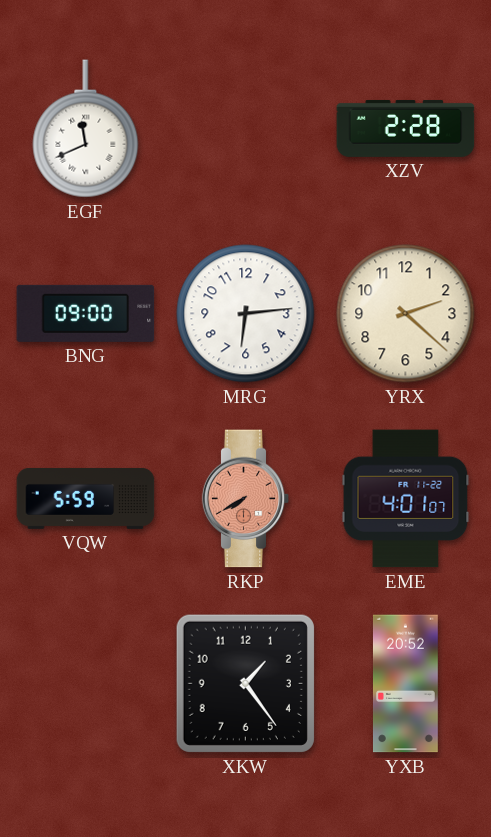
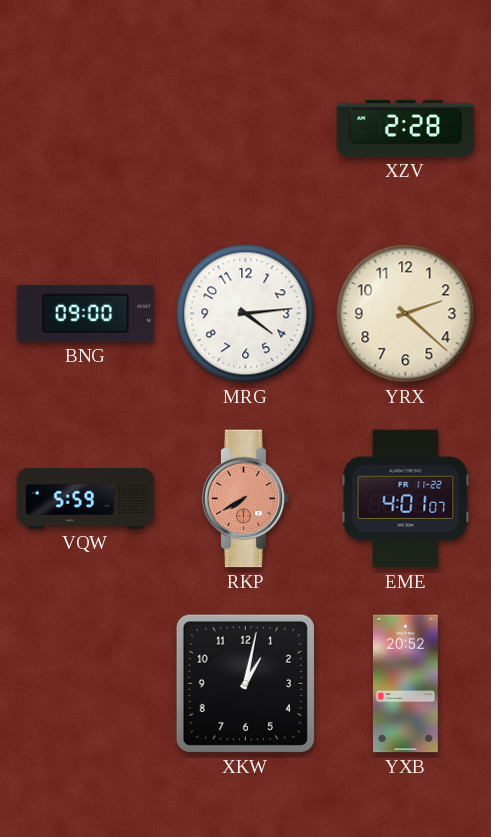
EGF: 11:41 -> none
MRG: 6:14 -> 4:14
XKW: 1:24 -> 1:02
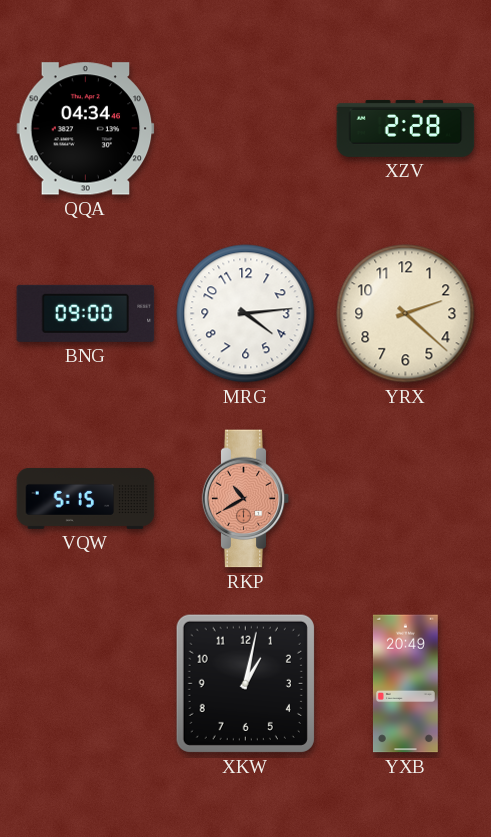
QQA: none -> 04:34
VQW: 5:59 -> 5:15
RKP: 7:40 -> 10:40
EME: 4:01 -> none
YXB: 20:52 -> 20:49
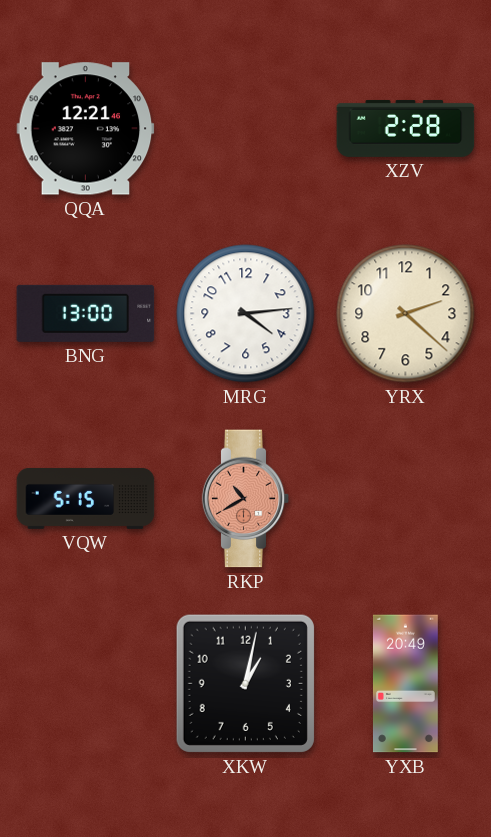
QQA: 04:34 -> 12:21
BNG: 09:00 -> 13:00
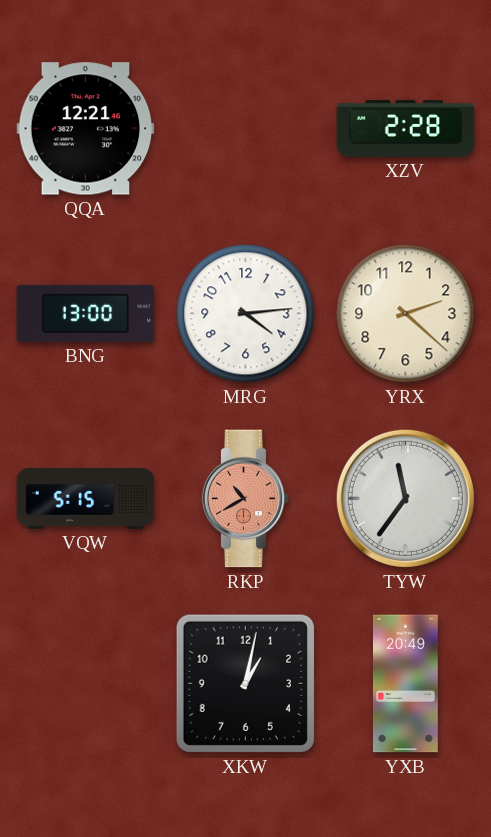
TYW: none -> 11:36
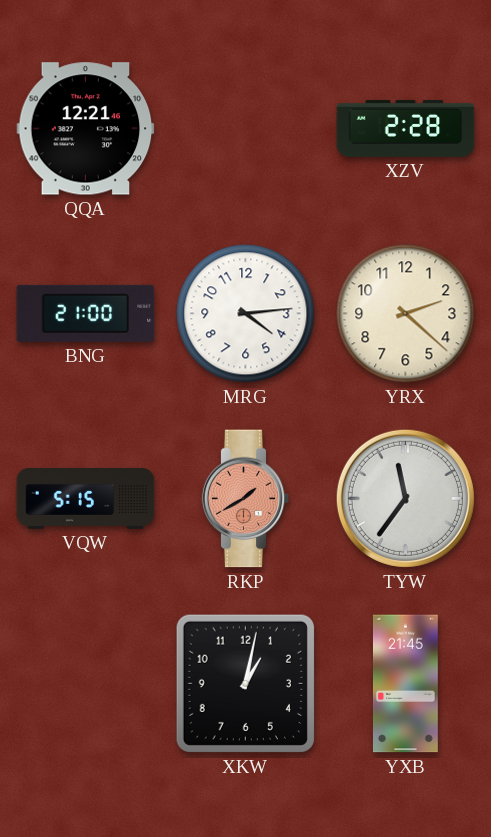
BNG: 13:00 -> 21:00
RKP: 10:40 -> 1:40
YXB: 20:49 -> 21:45
